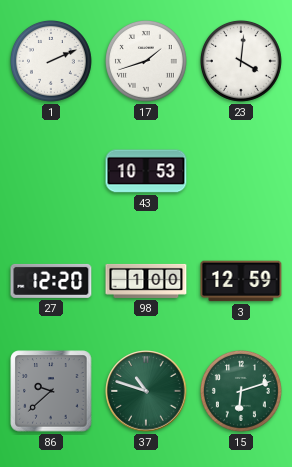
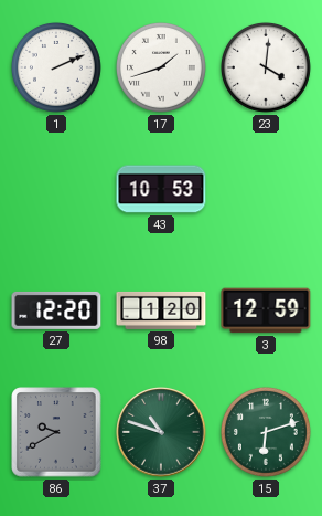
98: 1:00 -> 1:20
86: 9:38 -> 9:40
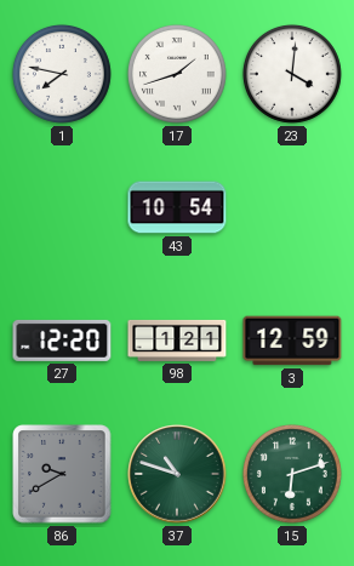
1: 2:11 -> 7:47
43: 10:53 -> 10:54
98: 1:20 -> 1:21
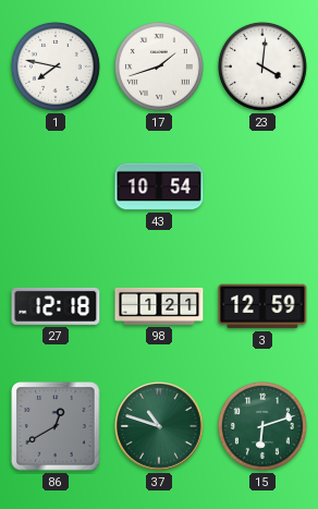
27: 12:20 -> 12:18
86: 9:40 -> 12:40
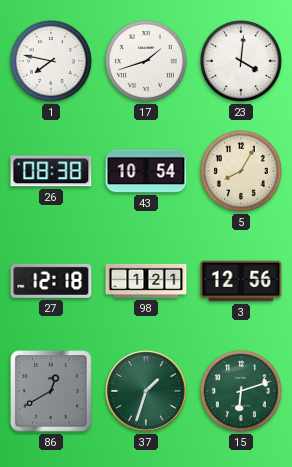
26: none -> 08:38
5: none -> 8:05
3: 12:59 -> 12:56
37: 10:48 -> 1:33
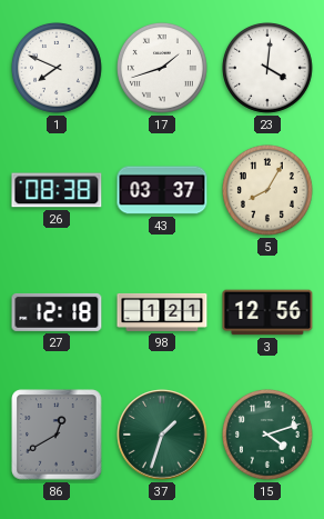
1: 7:47 -> 7:49
43: 10:54 -> 03:37
15: 6:12 -> 4:12
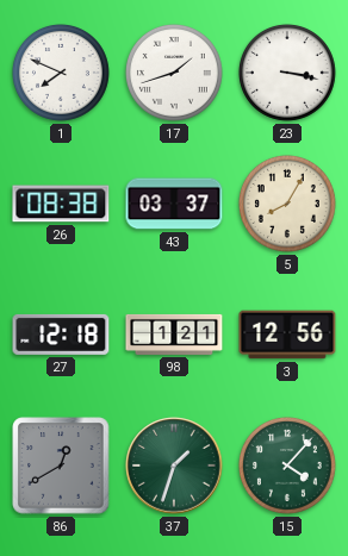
23: 4:01 -> 3:17
15: 4:12 -> 4:07
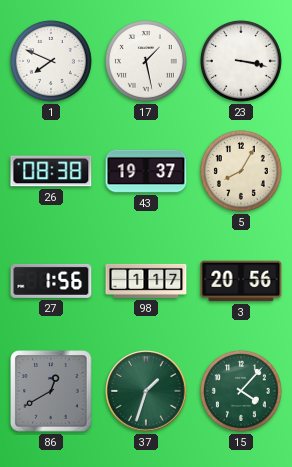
17: 1:42 -> 1:28
43: 03:37 -> 19:37
27: 12:18 -> 1:56
98: 1:21 -> 1:17
3: 12:56 -> 20:56
